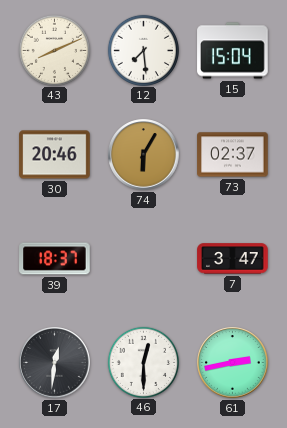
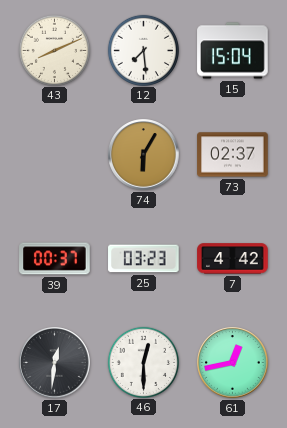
30: 20:46 -> none
39: 18:37 -> 00:37
25: none -> 03:23
7: 3:47 -> 4:42
61: 2:43 -> 12:43
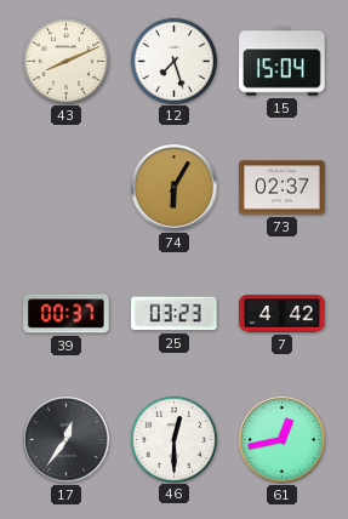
12: 7:29 -> 7:27
17: 12:31 -> 12:36
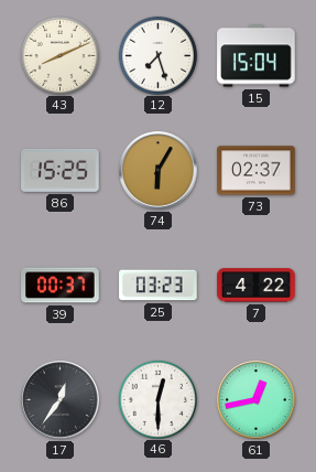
86: none -> 15:25
7: 4:42 -> 4:22
